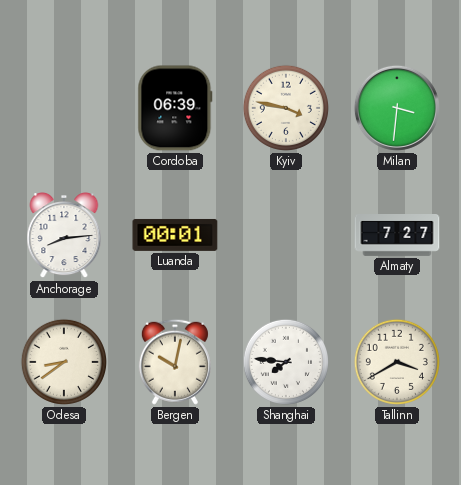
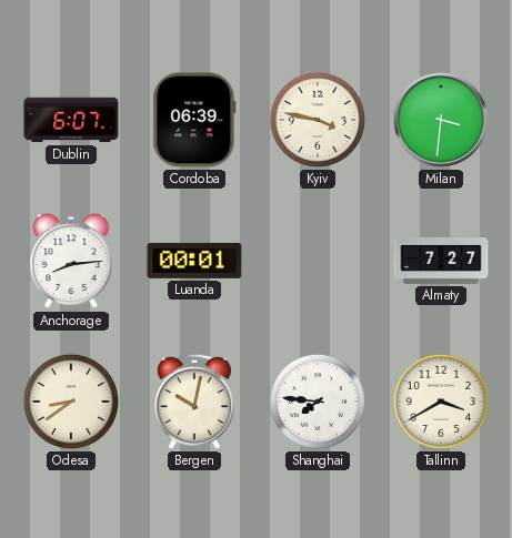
Dublin: none -> 6:07
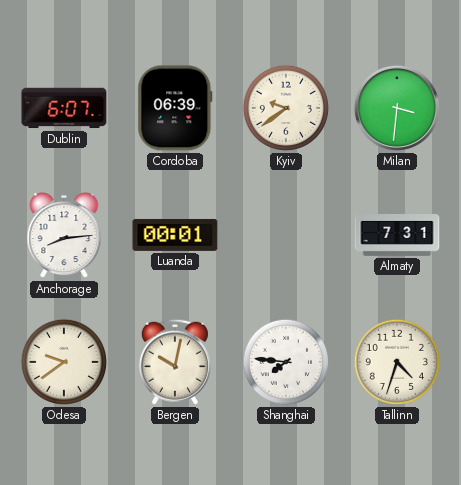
Kyiv: 3:47 -> 9:39
Almaty: 7:27 -> 7:31
Odesa: 8:39 -> 9:39
Tallinn: 3:40 -> 4:33
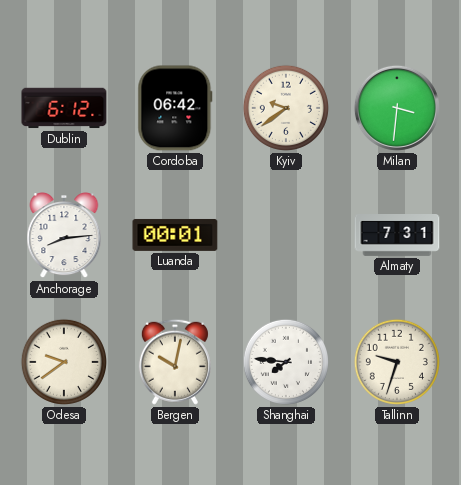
Dublin: 6:07 -> 6:12
Cordoba: 06:39 -> 06:42
Tallinn: 4:33 -> 9:33
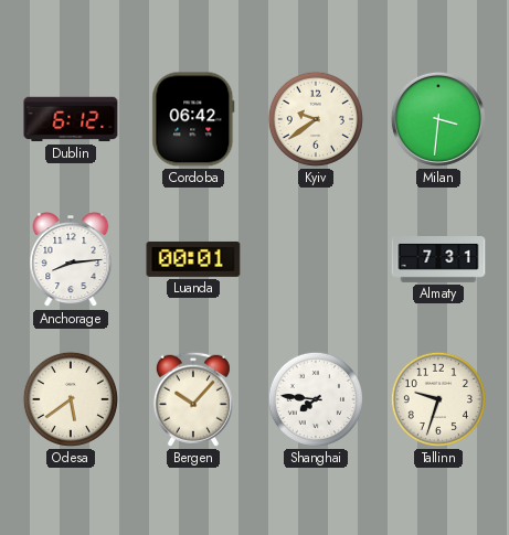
Odesa: 9:39 -> 5:39
Bergen: 10:02 -> 10:07
